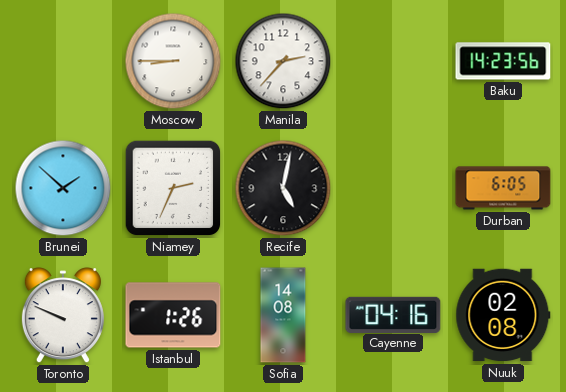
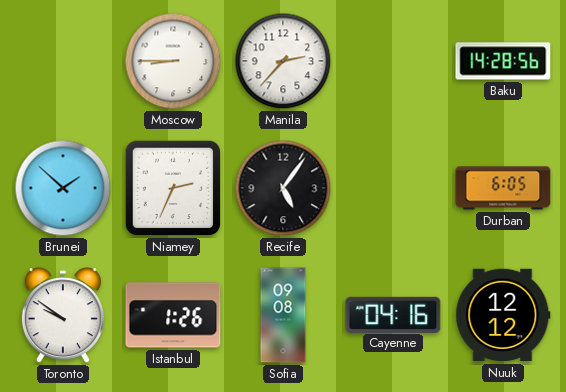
Baku: 14:23 -> 14:28
Recife: 5:02 -> 5:06
Toronto: 9:49 -> 9:51
Sofia: 14:08 -> 09:08
Nuuk: 02:08 -> 12:12
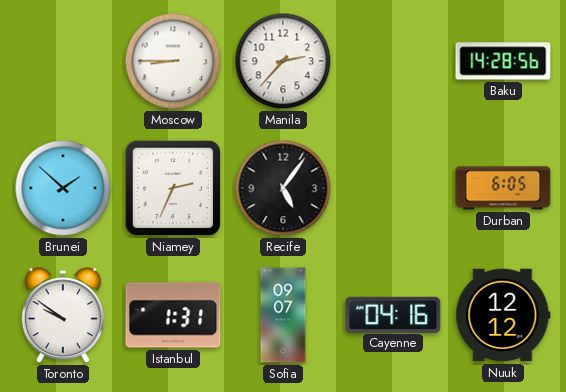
Istanbul: 1:26 -> 1:31
Sofia: 09:08 -> 09:07
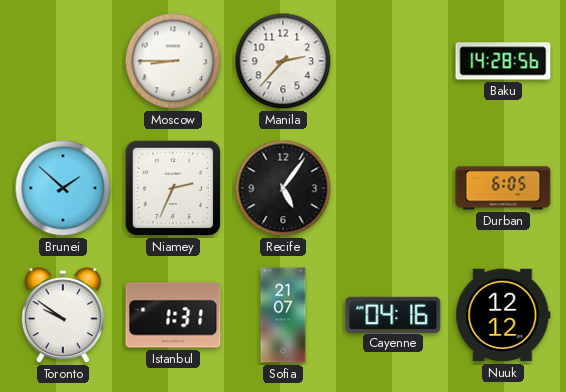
Sofia: 09:07 -> 21:07
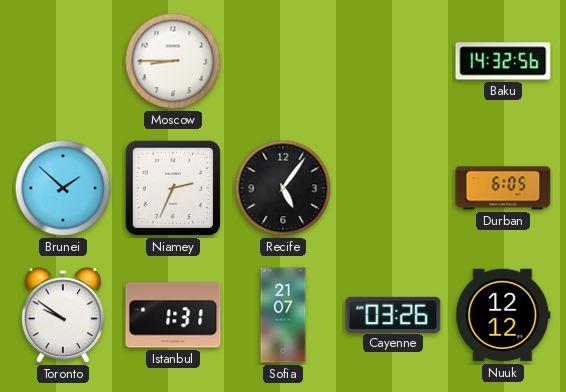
Manila: 2:37 -> none
Baku: 14:28 -> 14:32
Cayenne: 04:16 -> 03:26
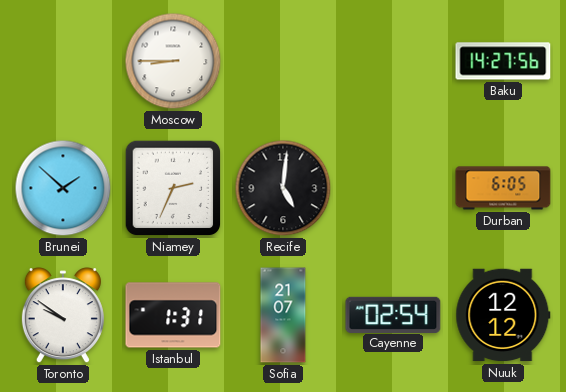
Baku: 14:32 -> 14:27
Recife: 5:06 -> 5:01
Cayenne: 03:26 -> 02:54
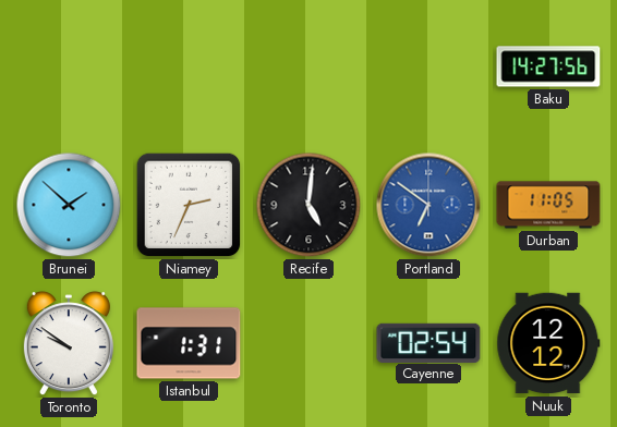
Moscow: 8:45 -> none
Portland: none -> 6:51
Durban: 6:05 -> 11:05
Sofia: 21:07 -> none
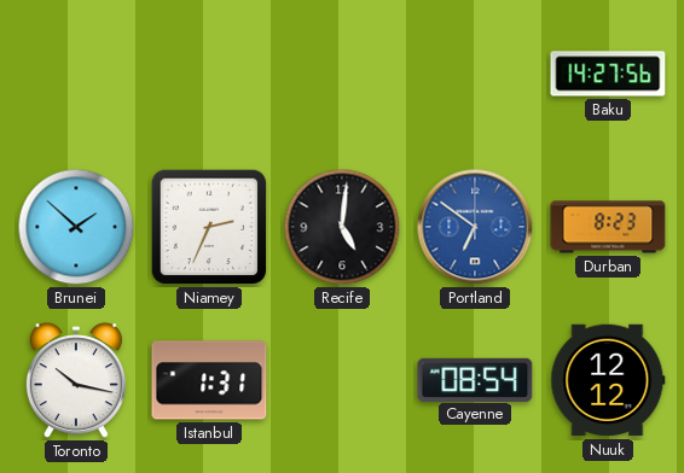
Durban: 11:05 -> 8:23
Toronto: 9:51 -> 10:17
Cayenne: 02:54 -> 08:54
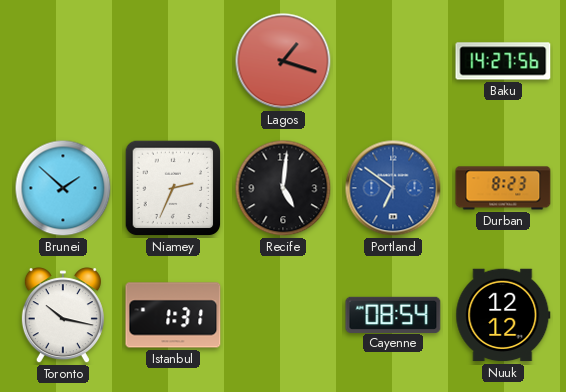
Lagos: none -> 1:18
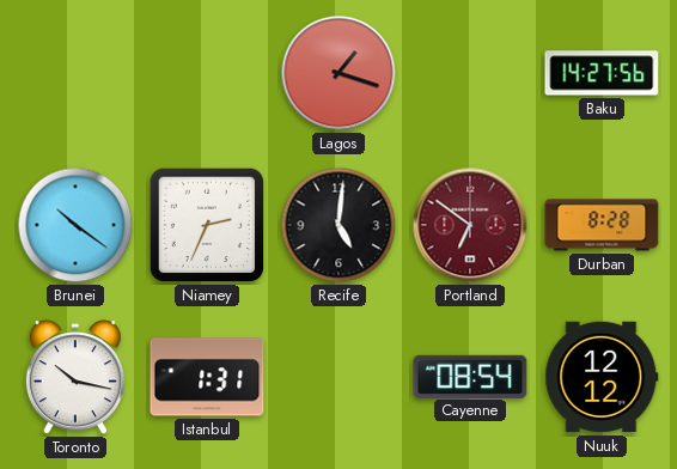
Brunei: 1:52 -> 10:21
Portland dial: blue -> burgundy
Durban: 8:23 -> 8:28
